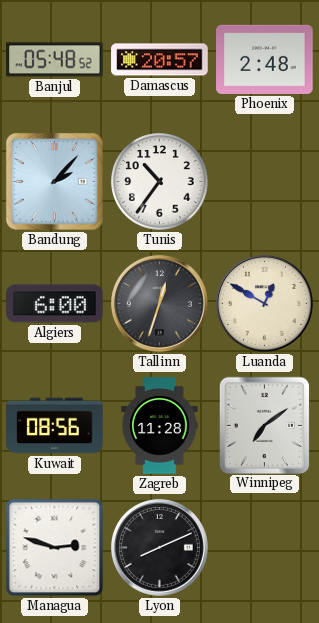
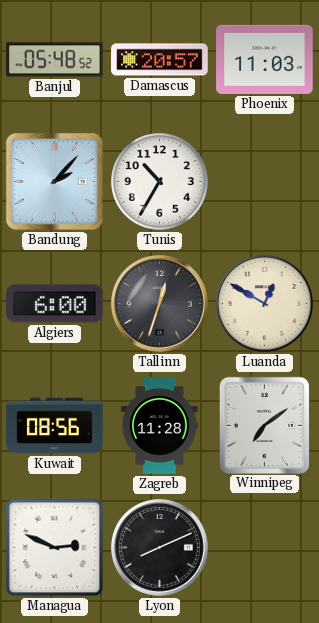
Phoenix: 2:48 -> 11:03
Tunis: 10:36 -> 10:35
Managua: 2:48 -> 2:49
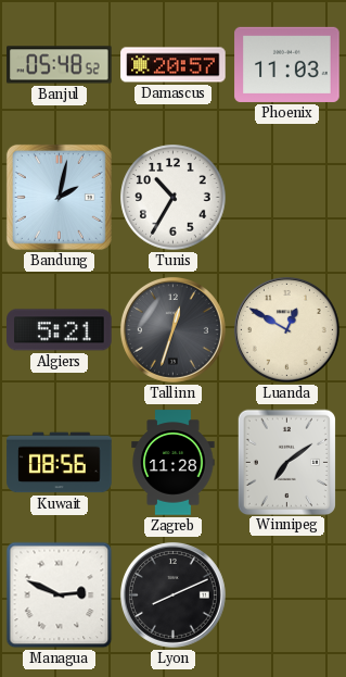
Bandung: 2:07 -> 2:02
Algiers: 6:00 -> 5:21
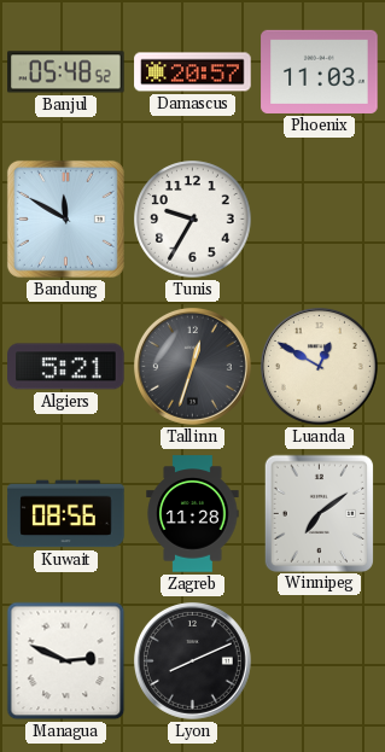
Bandung: 2:02 -> 11:50
Tunis: 10:35 -> 9:35
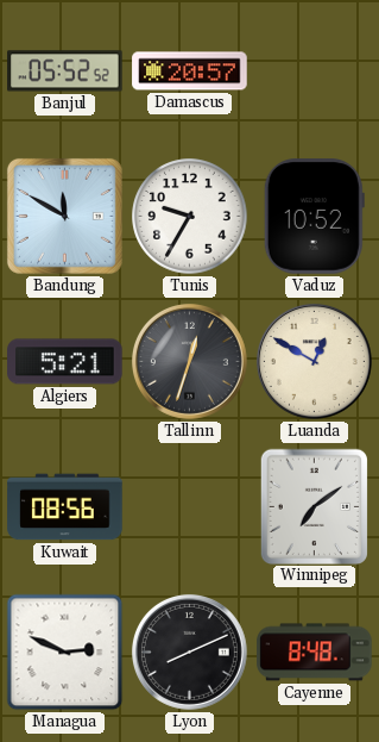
Banjul: 05:48 -> 05:52
Phoenix: 11:03 -> none
Vaduz: none -> 10:52
Zagreb: 11:28 -> none
Cayenne: none -> 8:48
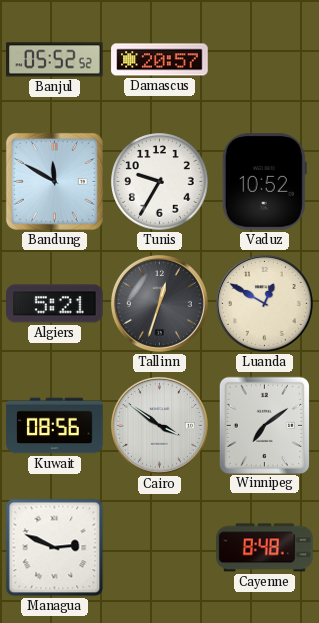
Cairo: none -> 3:51
Lyon: 8:11 -> none
